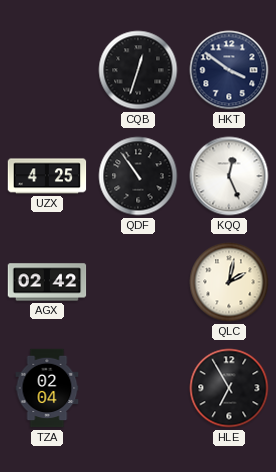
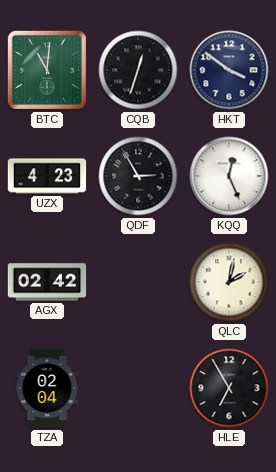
BTC: none -> 11:01
UZX: 4:25 -> 4:23
QDF: 10:54 -> 2:55
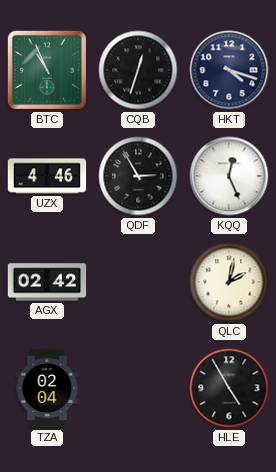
BTC: 11:01 -> 10:56
HKT: 3:51 -> 4:18
UZX: 4:23 -> 4:46
HLE: 6:55 -> 4:55
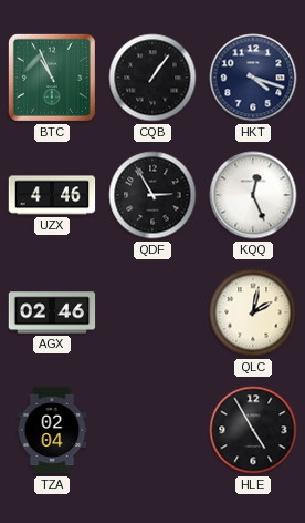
CQB: 12:33 -> 1:06
AGX: 02:42 -> 02:46
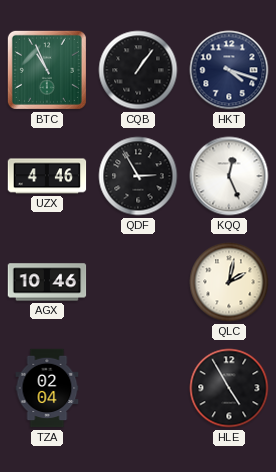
AGX: 02:46 -> 10:46
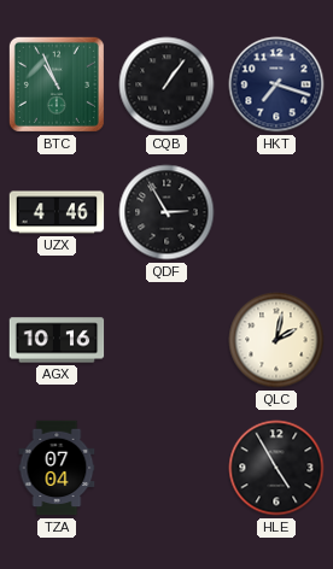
HKT: 4:18 -> 7:18
KQQ: 12:26 -> none
AGX: 10:46 -> 10:16
TZA: 02:04 -> 07:04
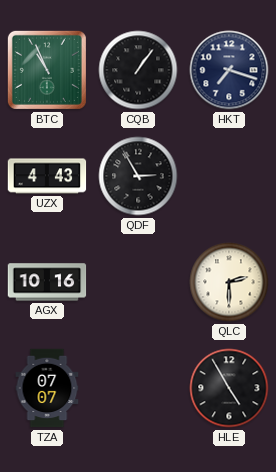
UZX: 4:46 -> 4:43
QLC: 2:02 -> 2:30
TZA: 07:04 -> 07:07
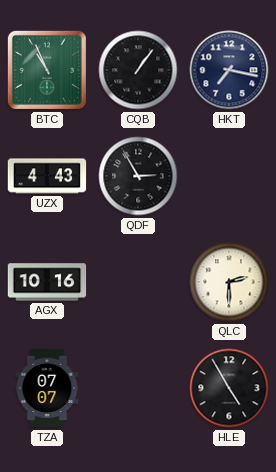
HKT: 7:18 -> 7:17
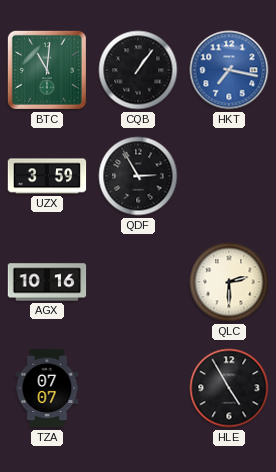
BTC: 10:56 -> 11:01
HKT dial: navy -> blue
UZX: 4:43 -> 3:59
